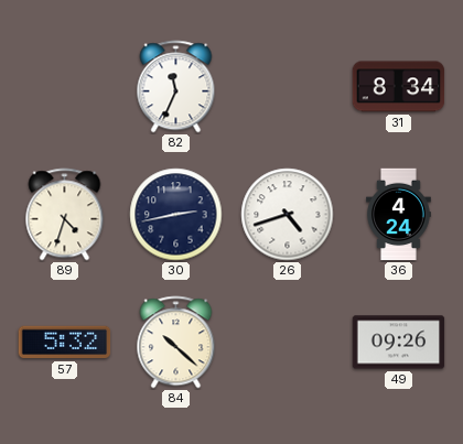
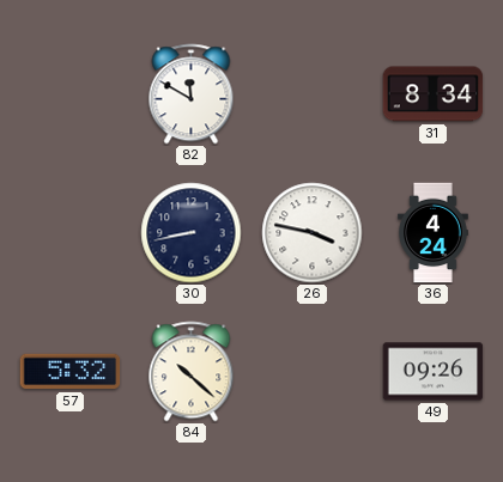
82: 11:34 -> 11:50
89: 4:33 -> none
30: 2:43 -> 8:43
26: 4:42 -> 3:47
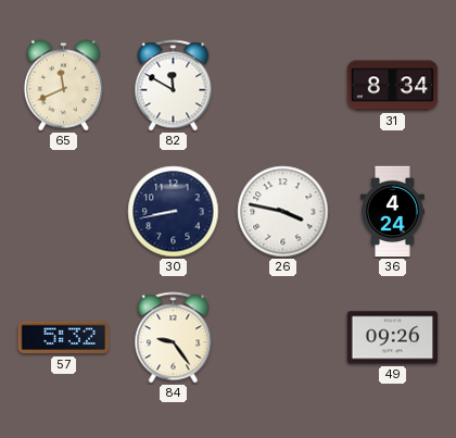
65: none -> 11:41
84: 10:22 -> 9:24
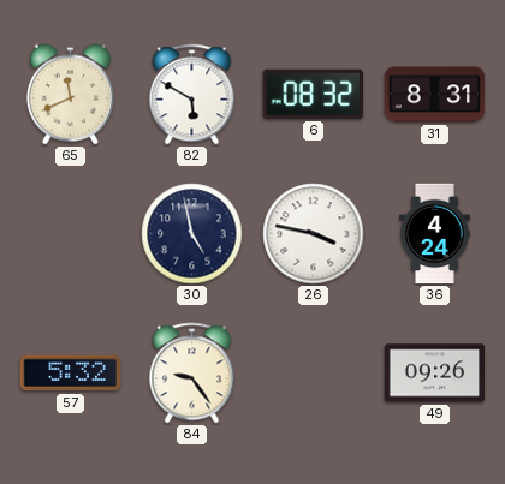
82: 11:50 -> 5:50
6: none -> 08:32
31: 8:34 -> 8:31
30: 8:43 -> 4:58
